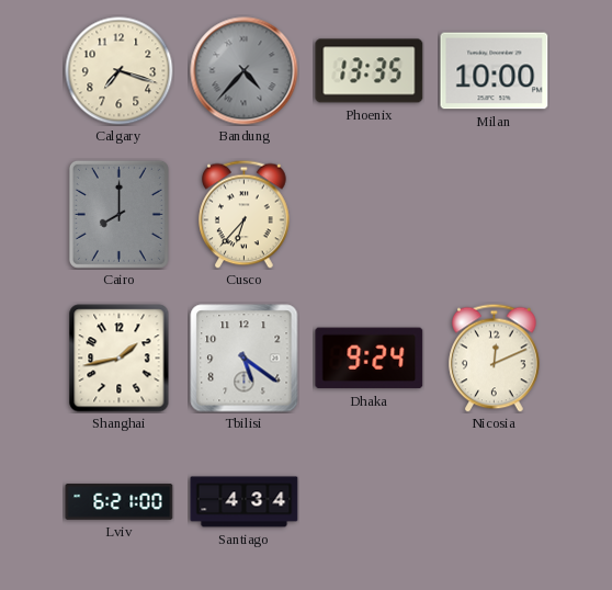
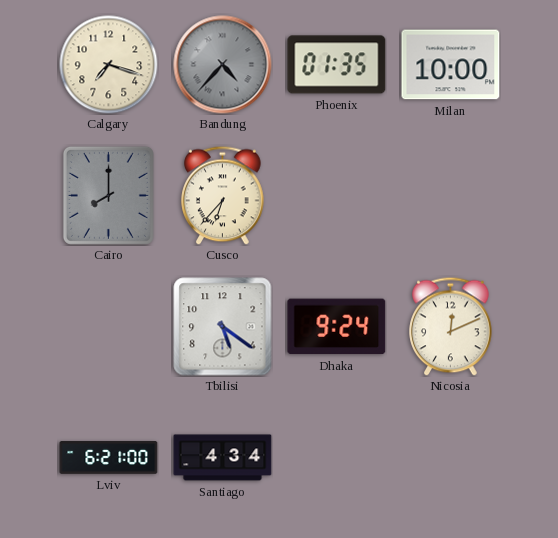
Phoenix: 13:35 -> 01:35
Shanghai: 1:43 -> none
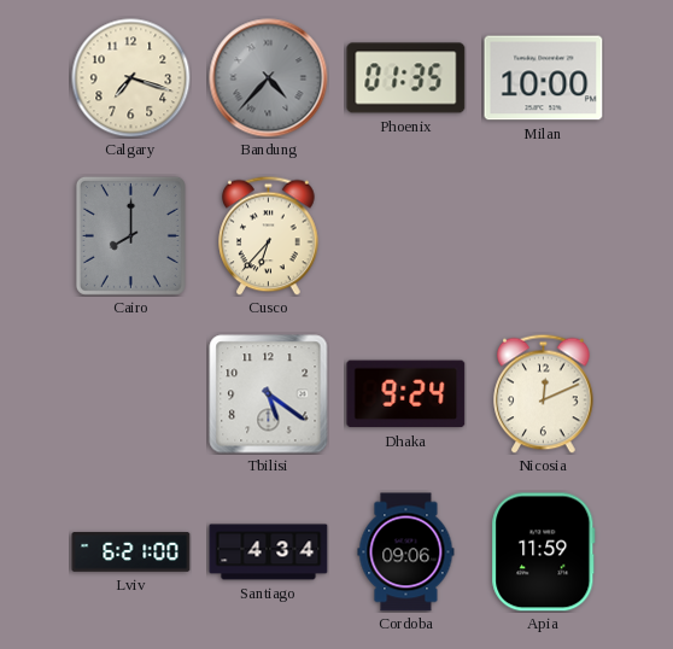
Cordoba: none -> 09:06
Apia: none -> 11:59
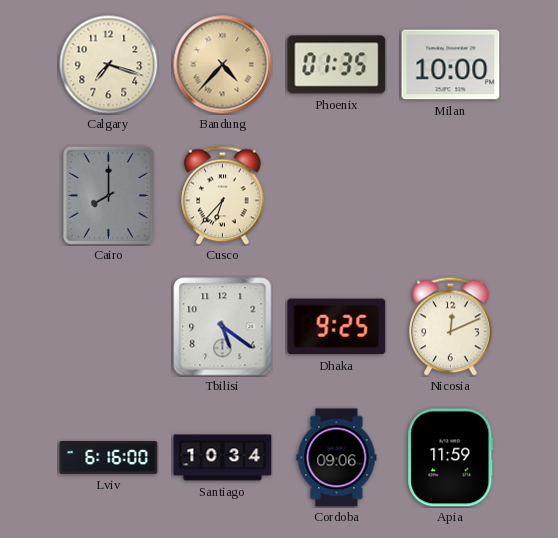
Bandung dial: grey -> champagne
Dhaka: 9:24 -> 9:25
Lviv: 6:21 -> 6:16
Santiago: 4:34 -> 10:34
